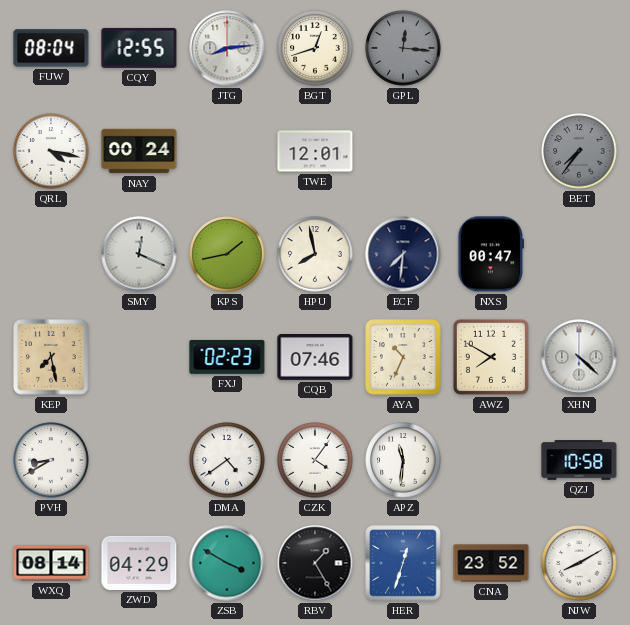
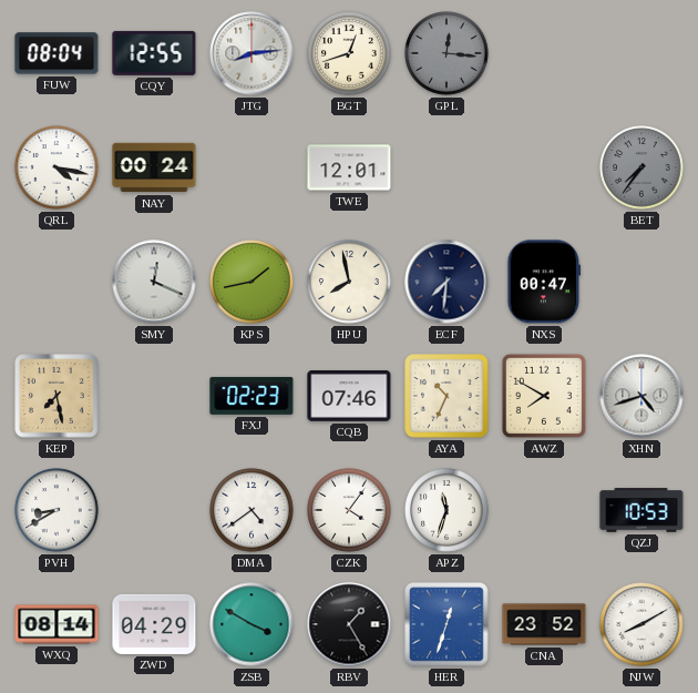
XHN: 4:22 -> 4:42
APZ: 11:31 -> 11:33
QZJ: 10:58 -> 10:53
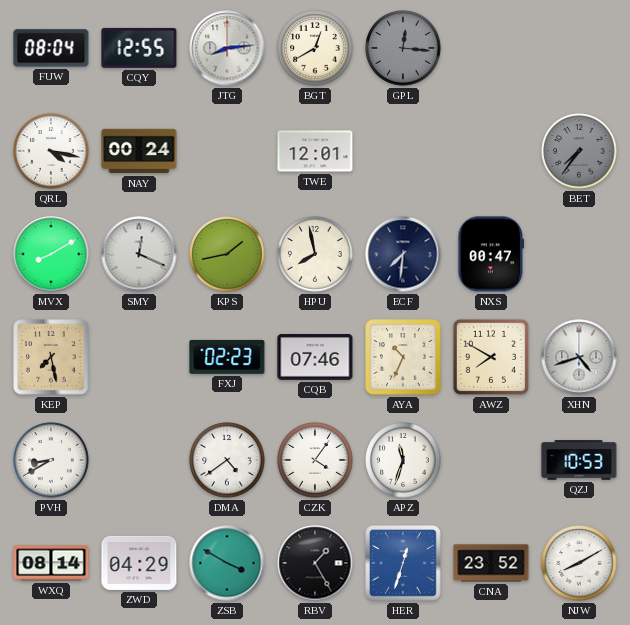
BGT: 12:42 -> 12:40
MVX: none -> 8:10
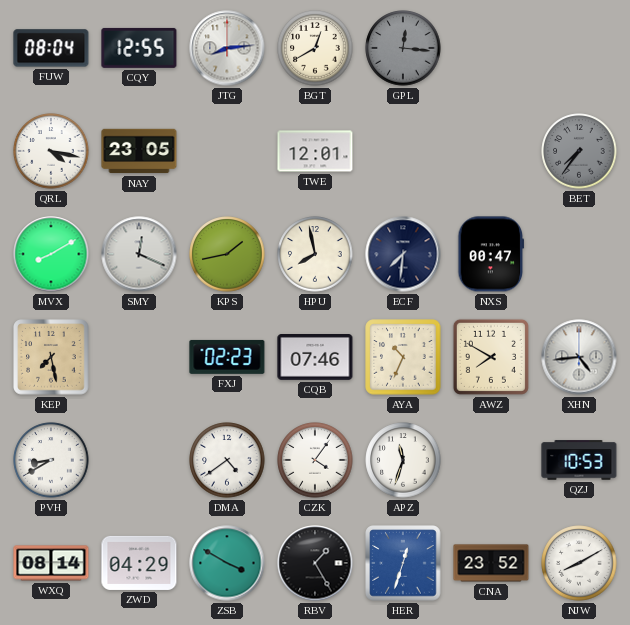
NAY: 00:24 -> 23:05
XHN: 4:42 -> 4:44
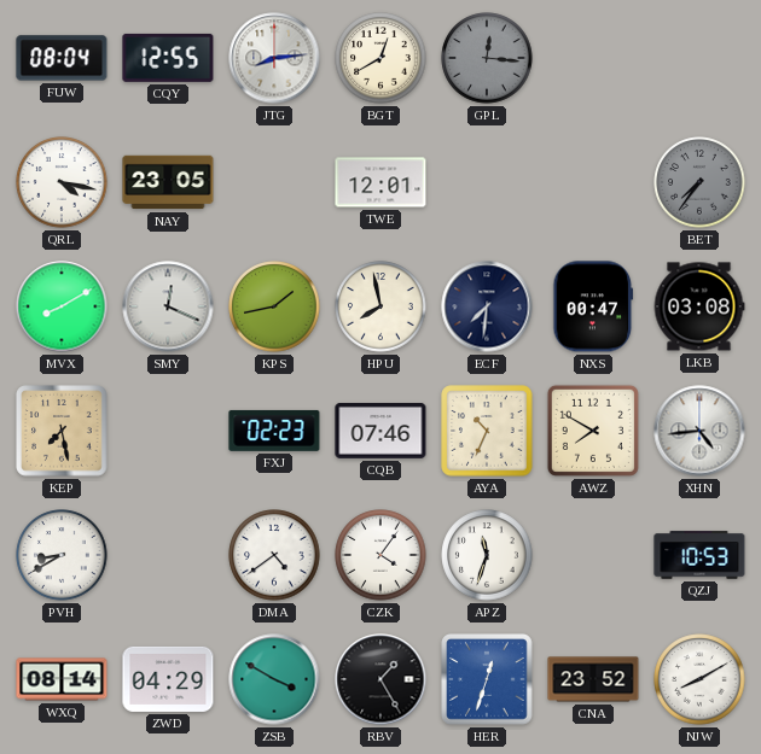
LKB: none -> 03:08
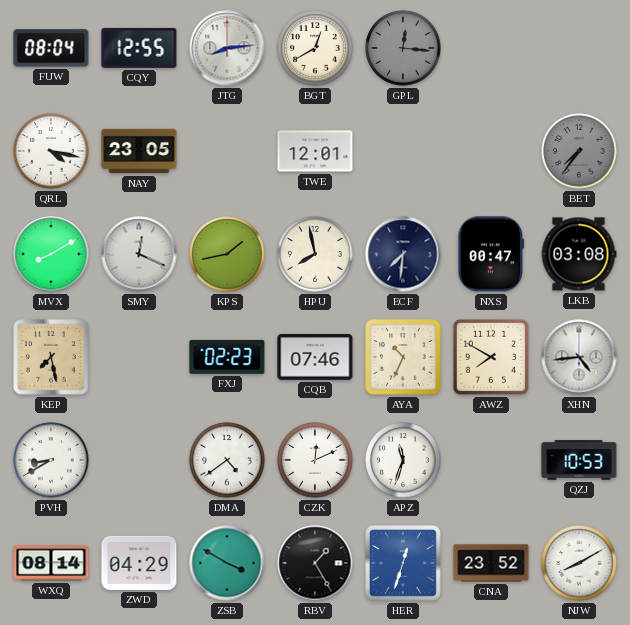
CZK: 4:06 -> 12:11
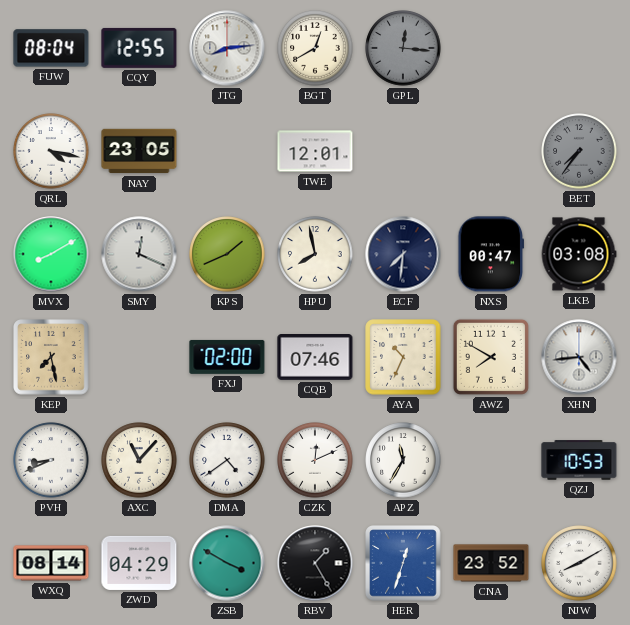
KPS: 1:43 -> 1:41
FXJ: 02:23 -> 02:00
PVH: 8:40 -> 8:41
AXC: none -> 11:07
APZ: 11:33 -> 11:35
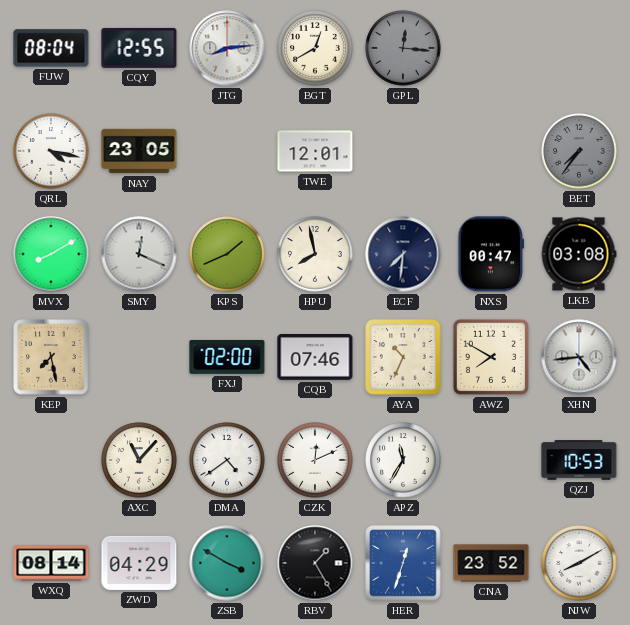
PVH: 8:41 -> none
